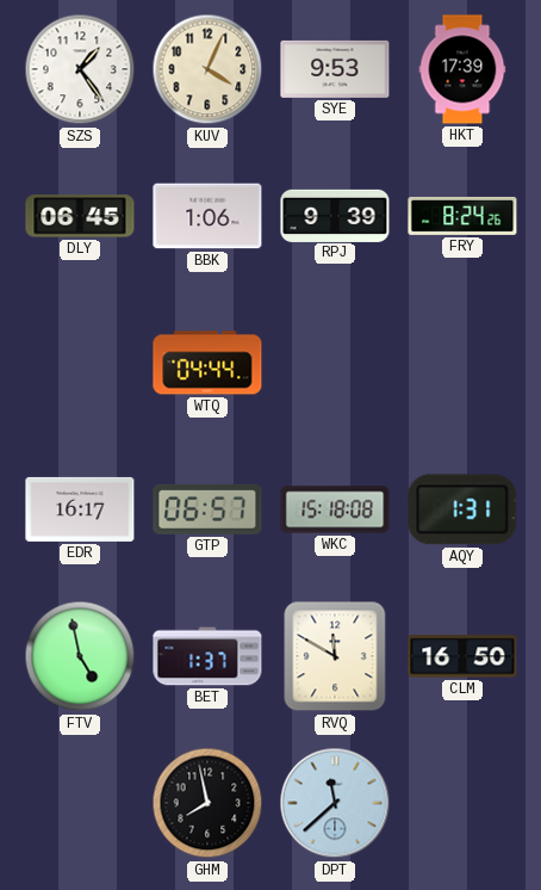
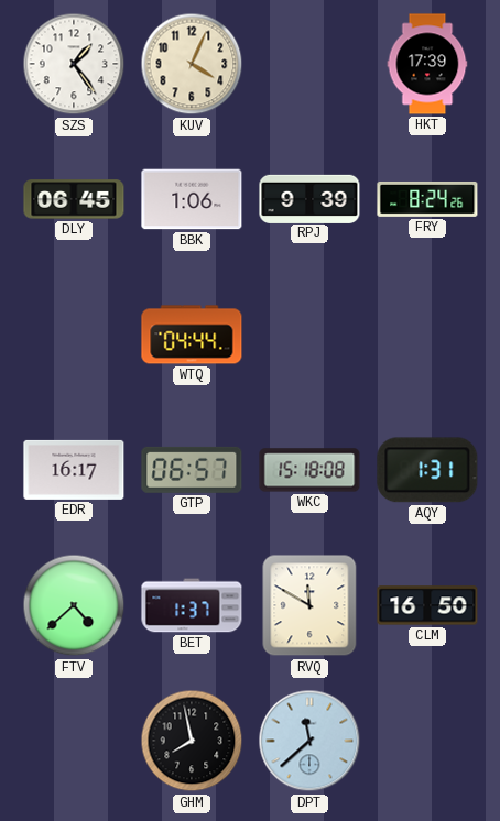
SYE: 9:53 -> none
FTV: 4:58 -> 4:38
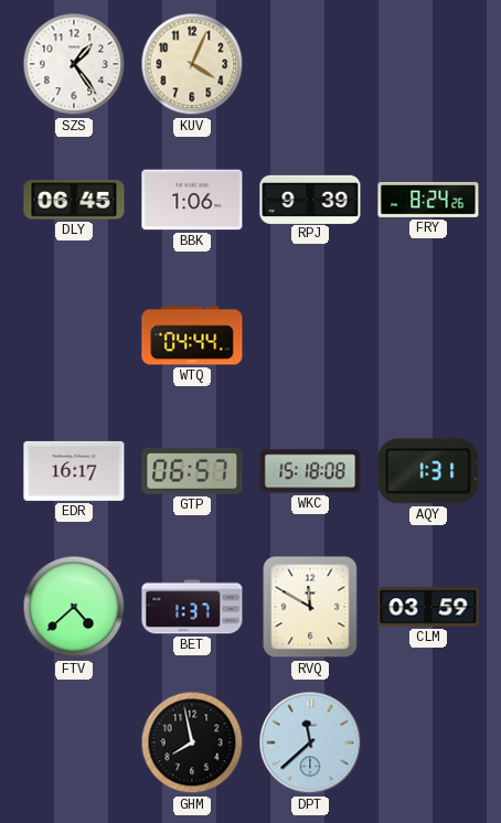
HKT: 17:39 -> none
CLM: 16:50 -> 03:59
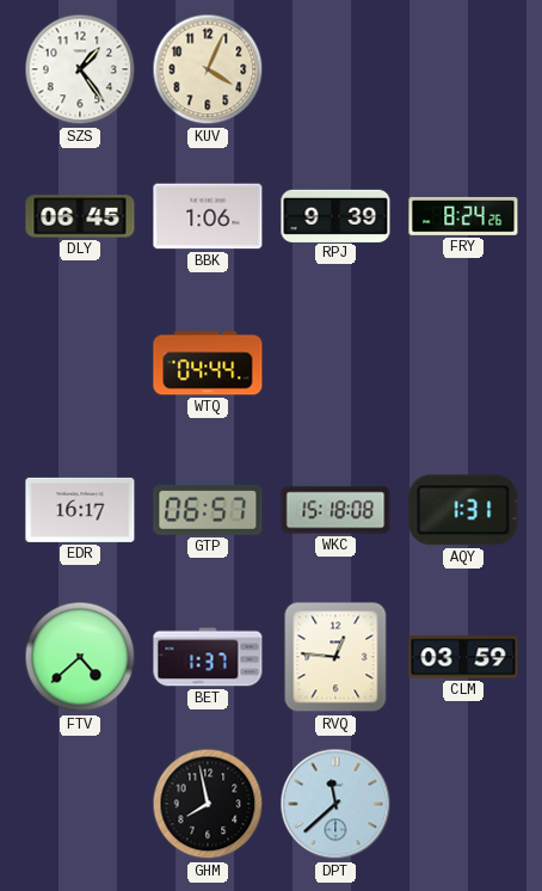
RVQ: 11:50 -> 12:46
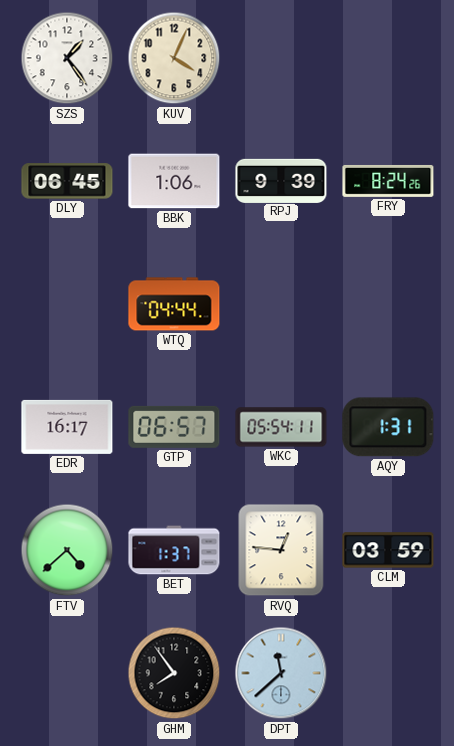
WKC: 15:18 -> 05:54
GHM: 7:58 -> 7:54
